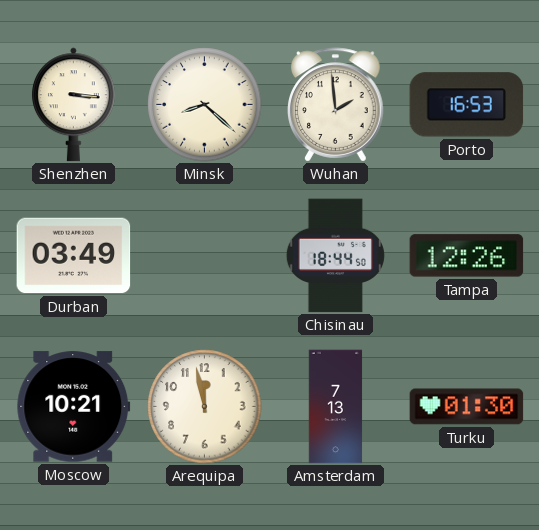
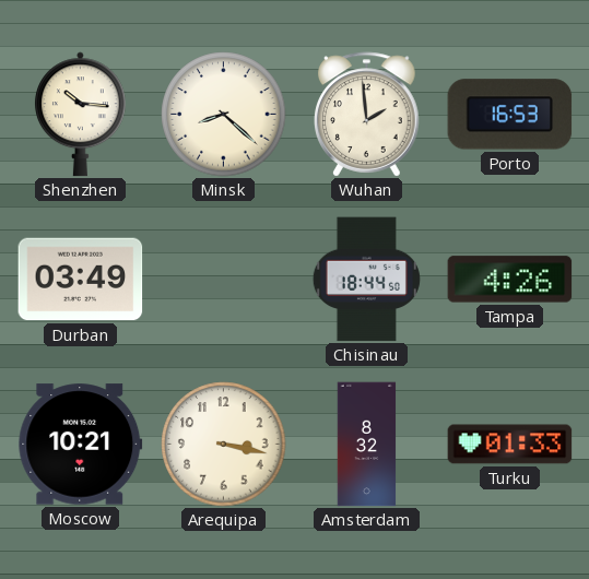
Shenzhen: 3:16 -> 10:16
Tampa: 12:26 -> 4:26
Arequipa: 11:58 -> 3:17
Amsterdam: 7:13 -> 8:32
Turku: 01:30 -> 01:33
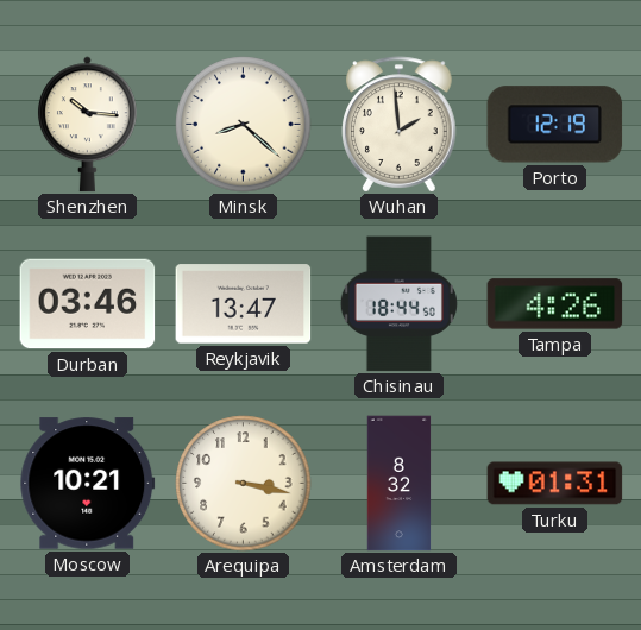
Porto: 16:53 -> 12:19
Durban: 03:49 -> 03:46
Reykjavik: none -> 13:47
Turku: 01:33 -> 01:31
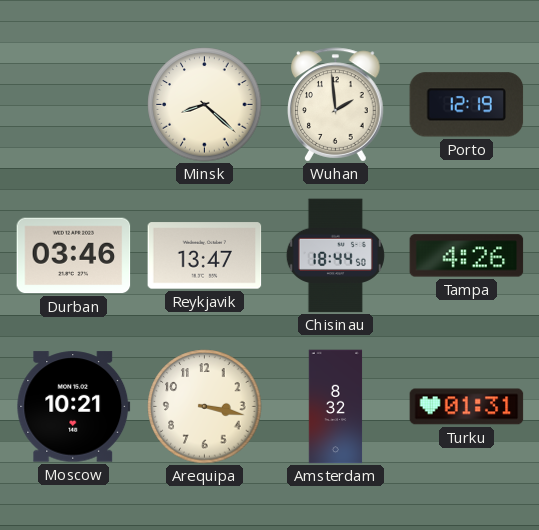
Shenzhen: 10:16 -> none
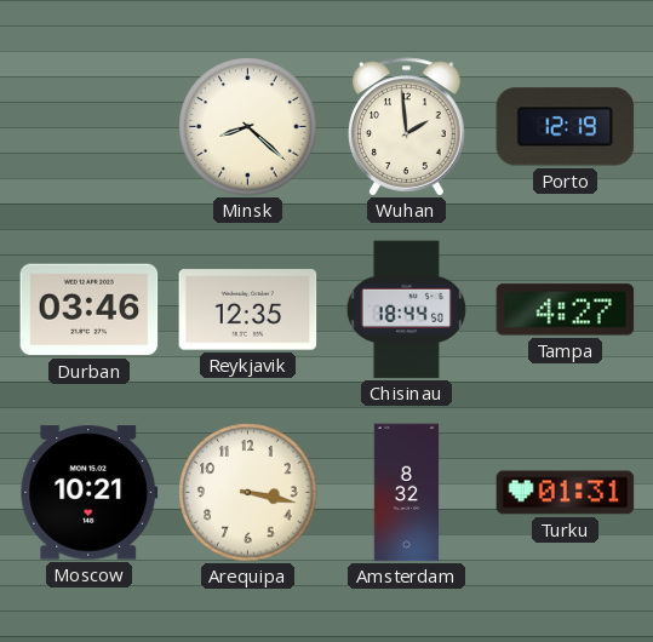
Reykjavik: 13:47 -> 12:35
Tampa: 4:26 -> 4:27
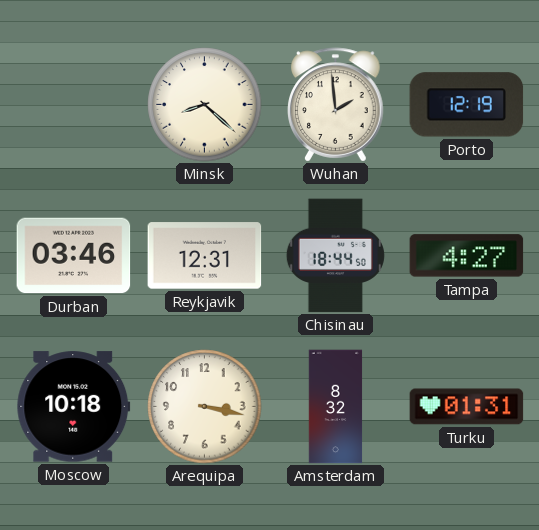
Reykjavik: 12:35 -> 12:31
Moscow: 10:21 -> 10:18
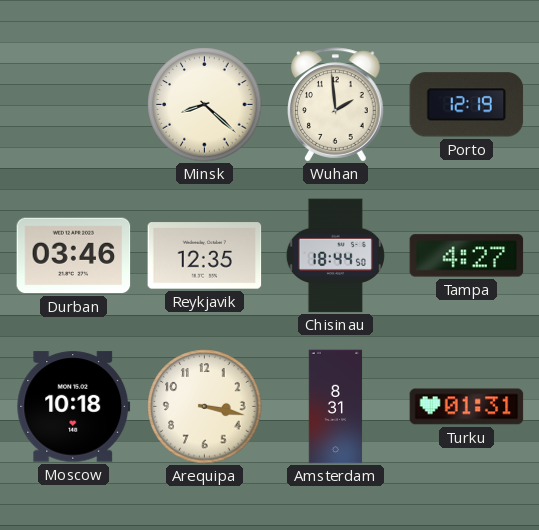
Reykjavik: 12:31 -> 12:35
Amsterdam: 8:32 -> 8:31
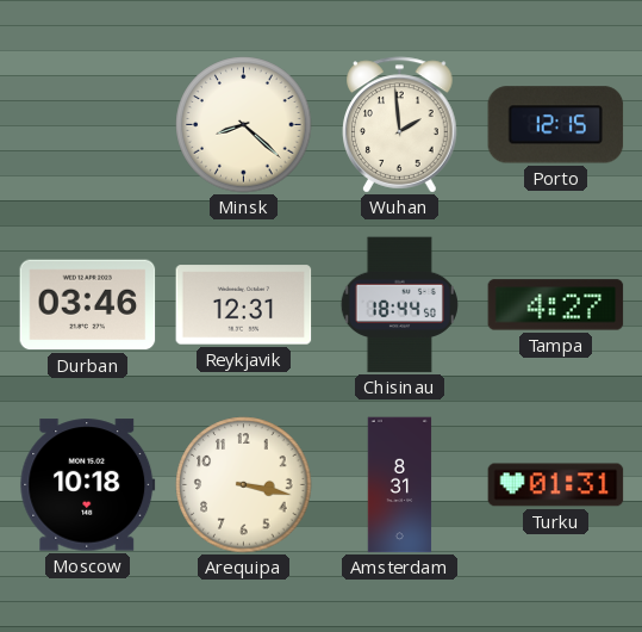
Porto: 12:19 -> 12:15
Reykjavik: 12:35 -> 12:31
